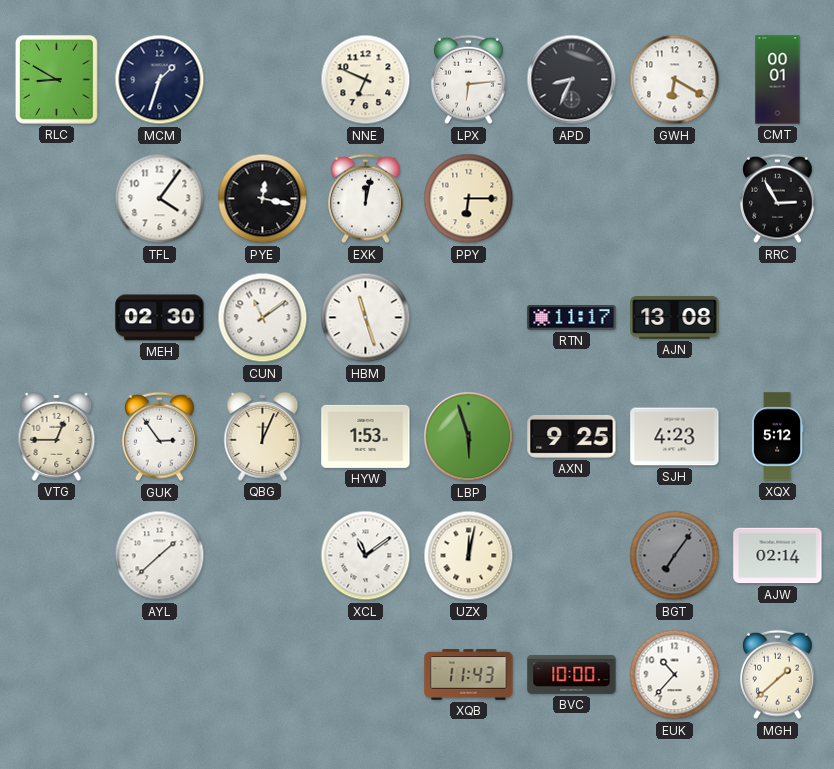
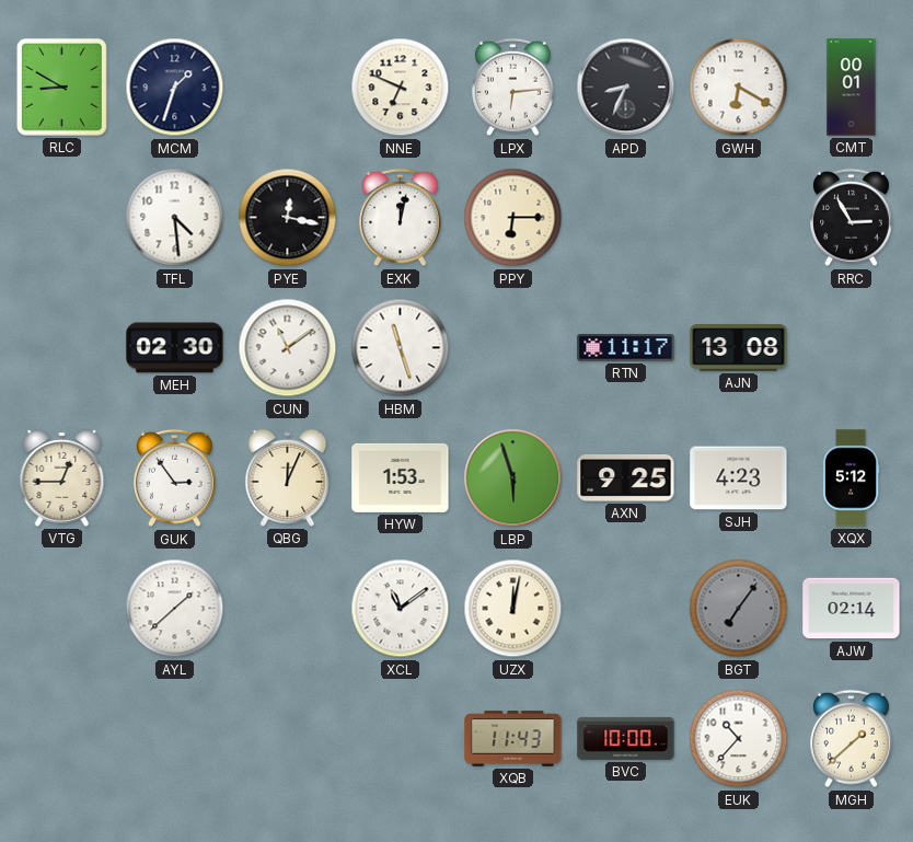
TFL: 4:06 -> 4:29
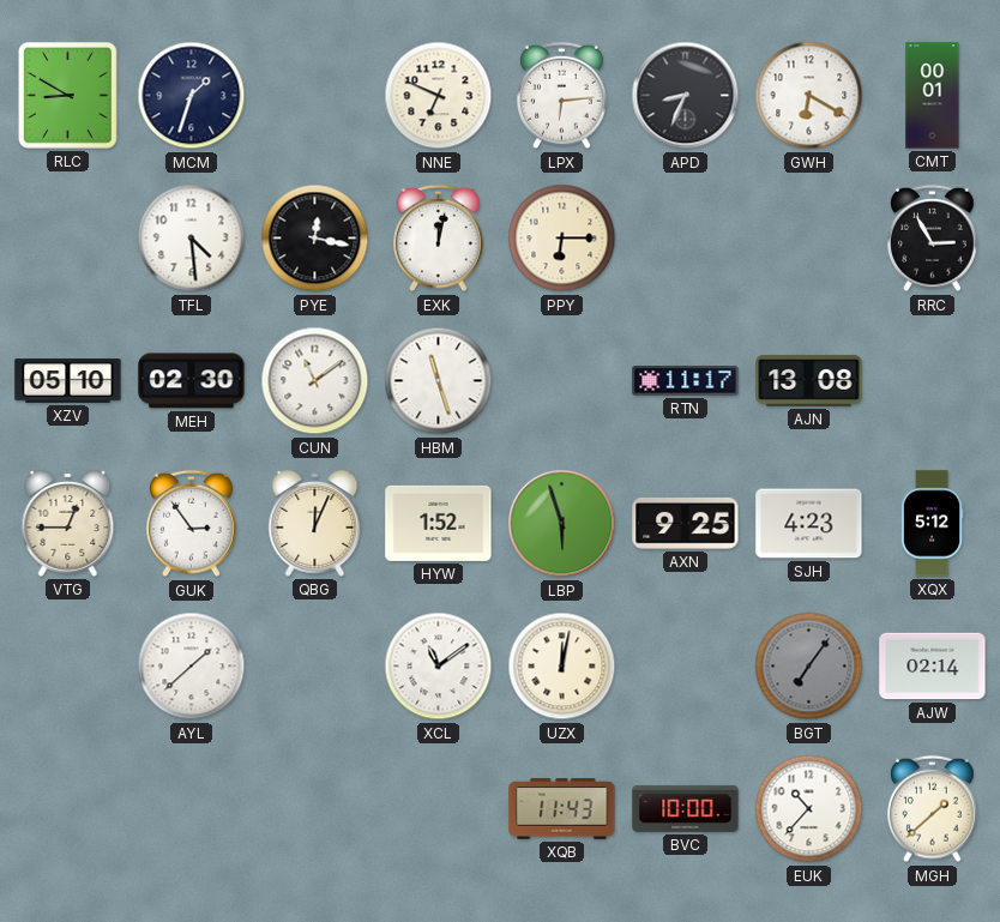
XZV: none -> 05:10
HYW: 1:53 -> 1:52
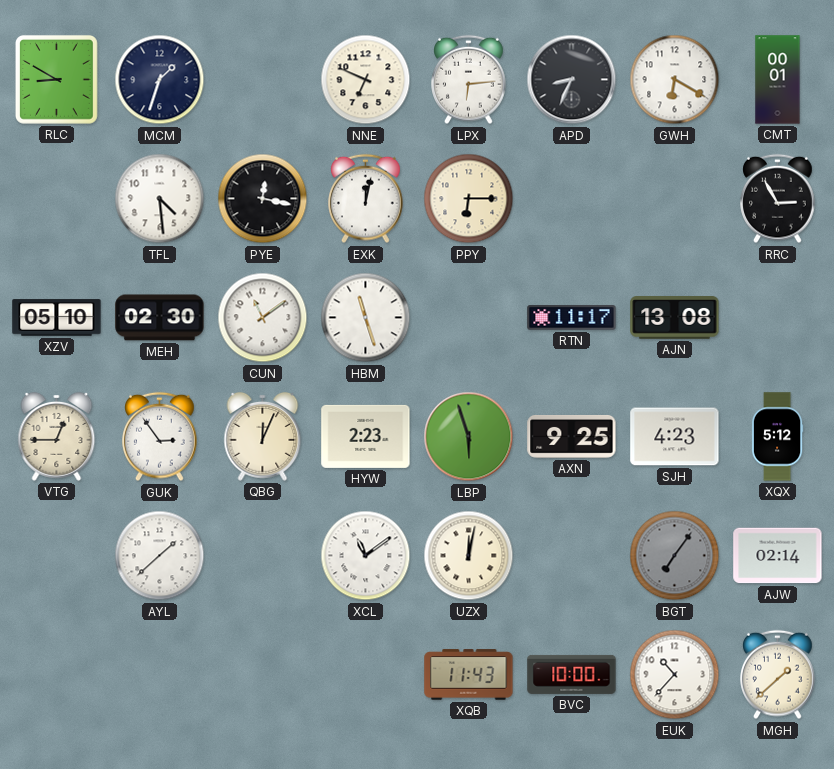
HYW: 1:52 -> 2:23
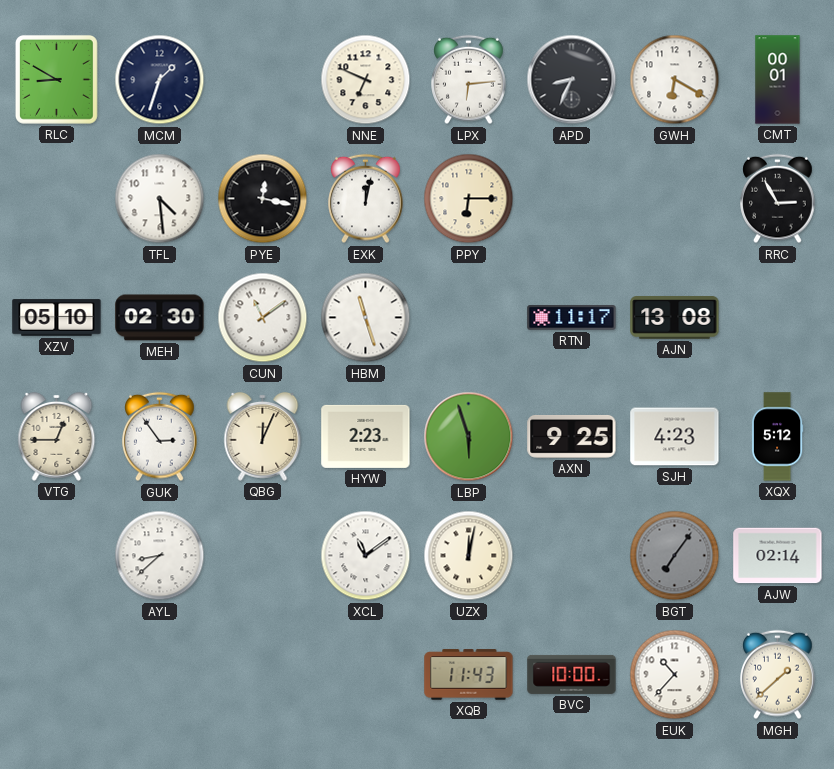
AYL: 1:38 -> 8:38
